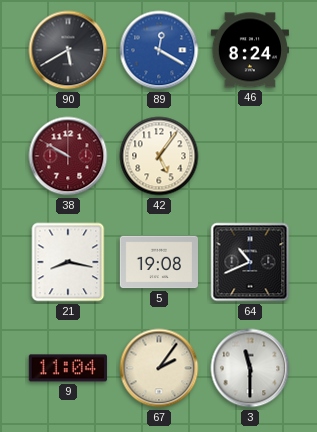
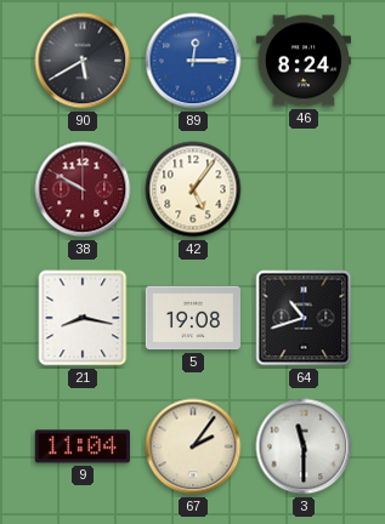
89: 12:20 -> 12:15
64: 10:41 -> 10:42
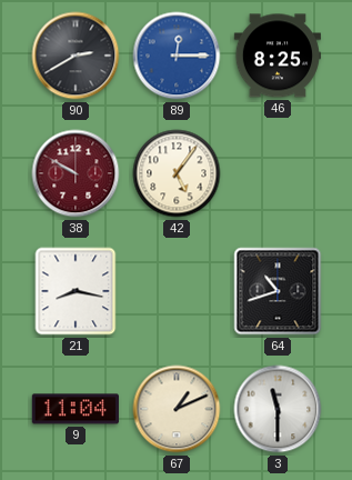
90: 5:40 -> 2:40
46: 8:24 -> 8:25
5: 19:08 -> none
67: 2:06 -> 1:11
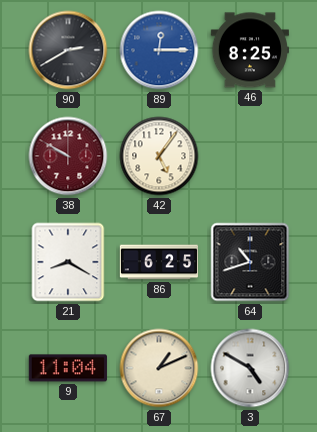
21: 8:17 -> 8:20
86: none -> 6:25
3: 11:30 -> 4:50
